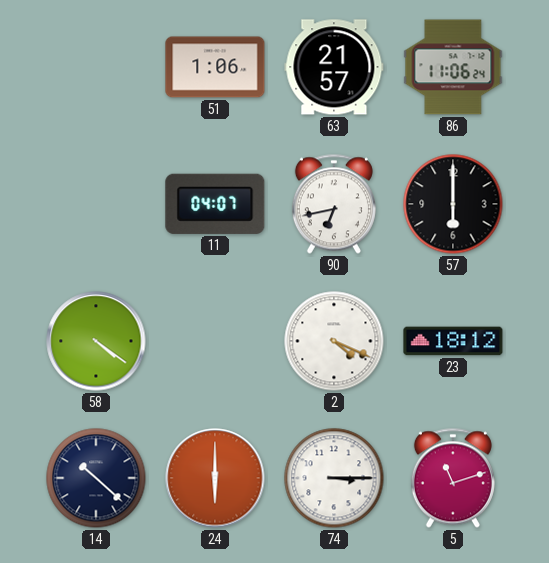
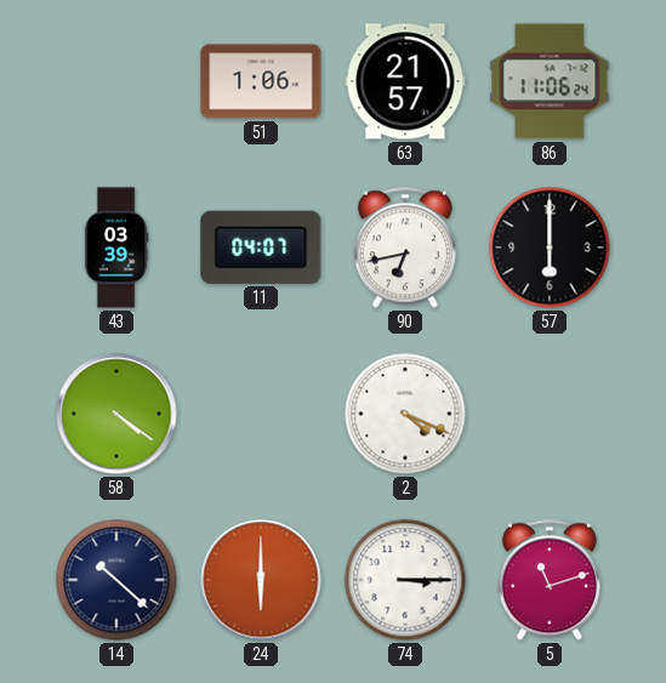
43: none -> 03:39
23: 18:12 -> none
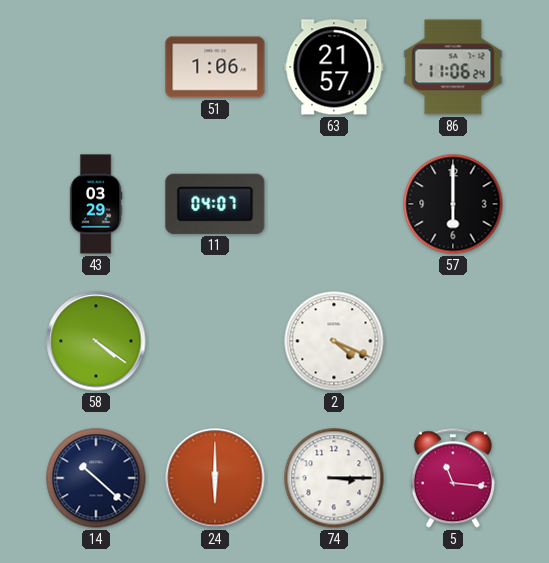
43: 03:39 -> 03:29
90: 6:43 -> none
5: 11:12 -> 11:16
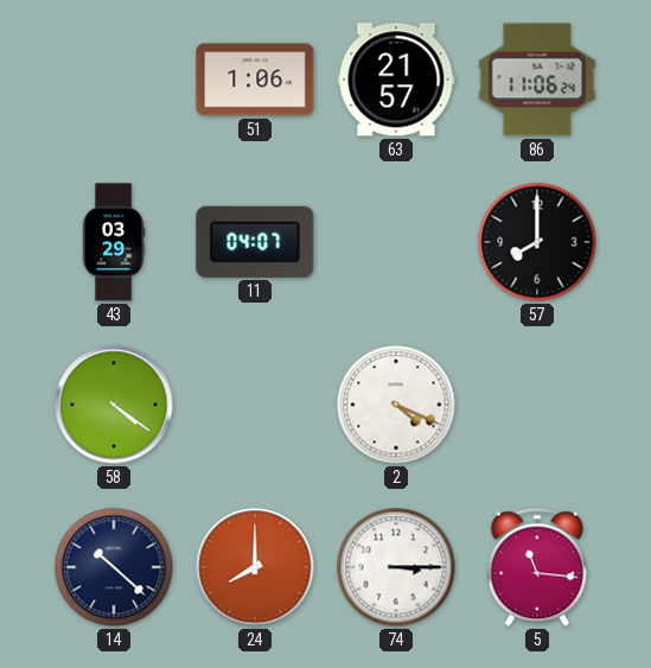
57: 6:00 -> 8:00
24: 6:00 -> 8:00
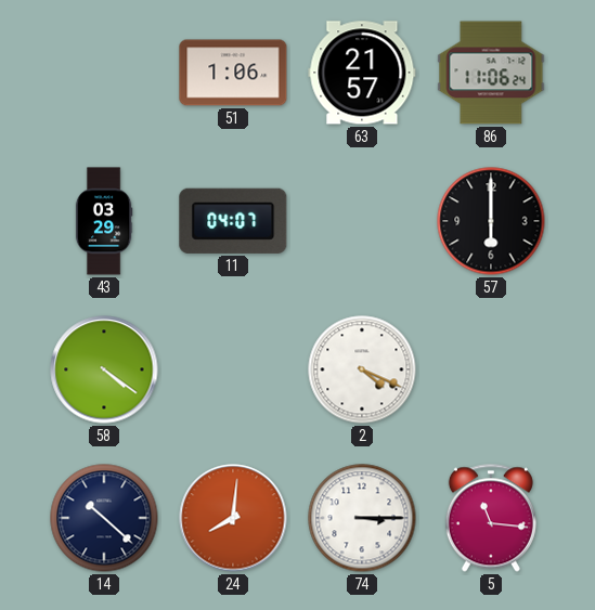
57: 8:00 -> 6:00
24: 8:00 -> 8:01
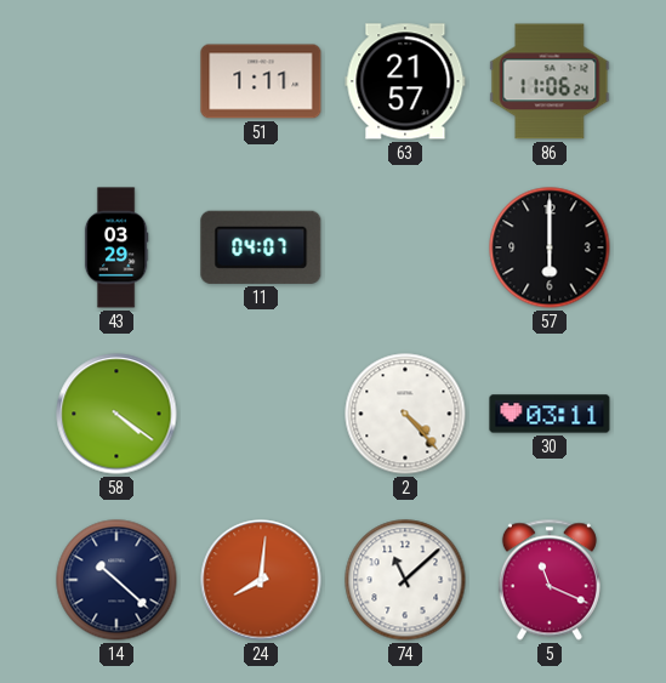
51: 1:06 -> 1:11
2: 4:19 -> 4:23
30: none -> 03:11
74: 3:15 -> 11:08
5: 11:16 -> 11:19
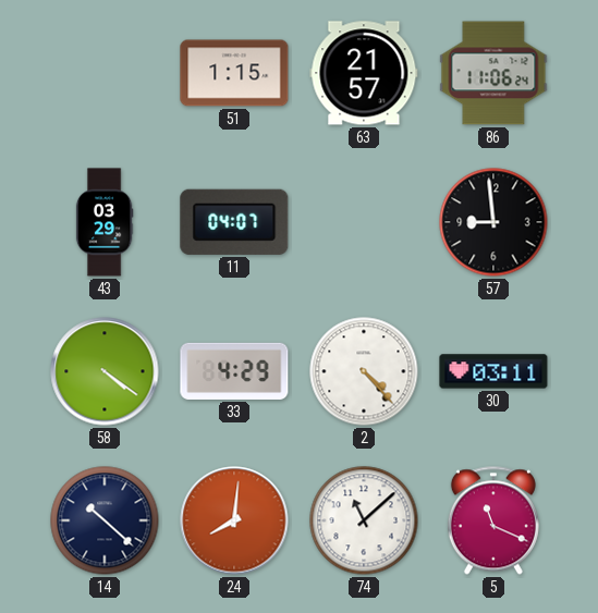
51: 1:11 -> 1:15
57: 6:00 -> 8:59
33: none -> 4:29
